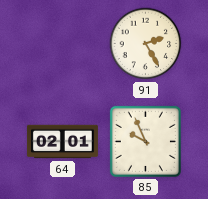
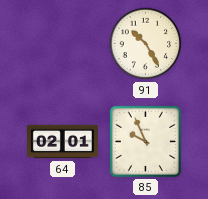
91: 2:25 -> 10:25
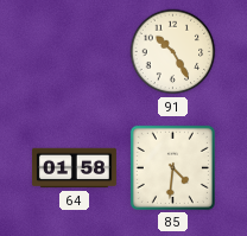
64: 02:01 -> 01:58
85: 9:56 -> 4:31
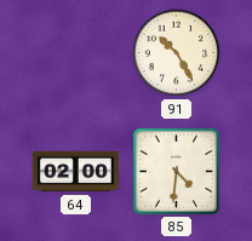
64: 01:58 -> 02:00
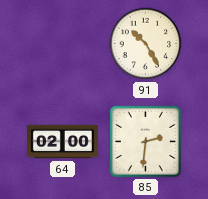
85: 4:31 -> 2:31
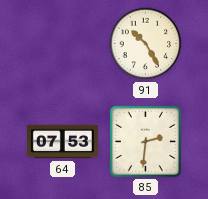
64: 02:00 -> 07:53
